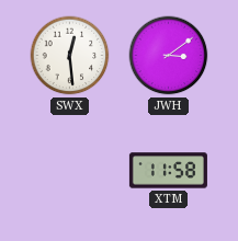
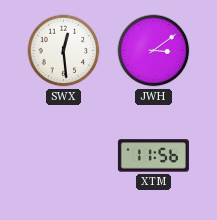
XTM: 11:58 -> 11:56
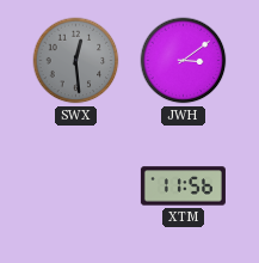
SWX dial: white -> grey
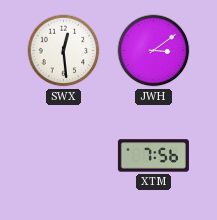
SWX dial: grey -> white
XTM: 11:56 -> 7:56
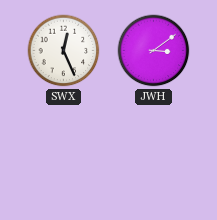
SWX: 12:29 -> 12:26
XTM: 7:56 -> none
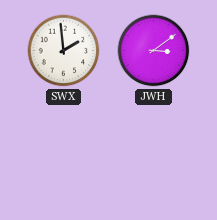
SWX: 12:26 -> 1:59
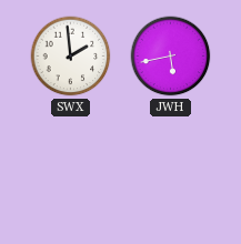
JWH: 3:09 -> 5:43
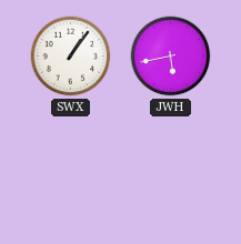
SWX: 1:59 -> 1:06
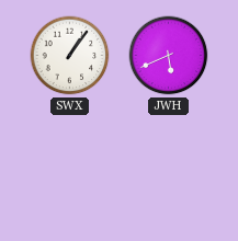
JWH: 5:43 -> 5:41
